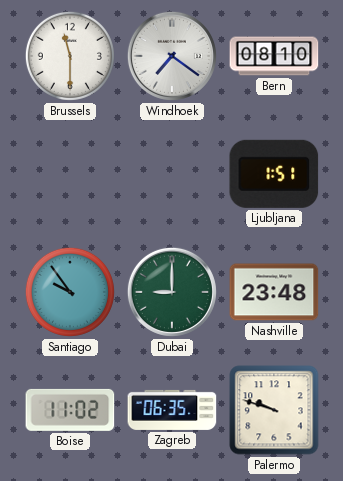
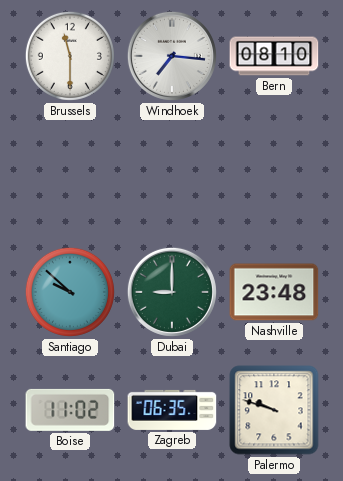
Windhoek: 7:21 -> 7:16
Ljubljana: 1:51 -> none
Santiago: 9:54 -> 9:52
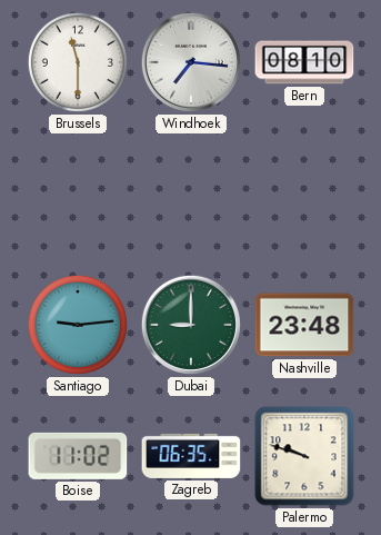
Santiago: 9:52 -> 9:14
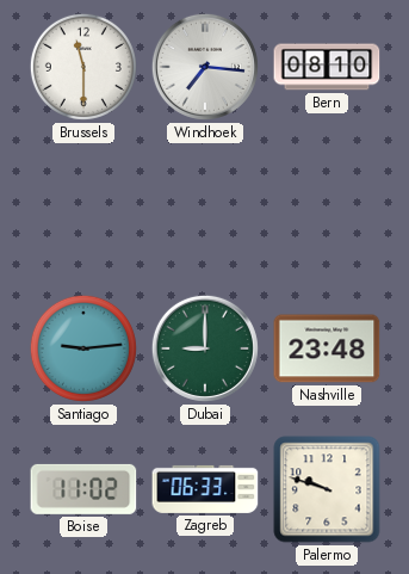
Zagreb: 06:35 -> 06:33
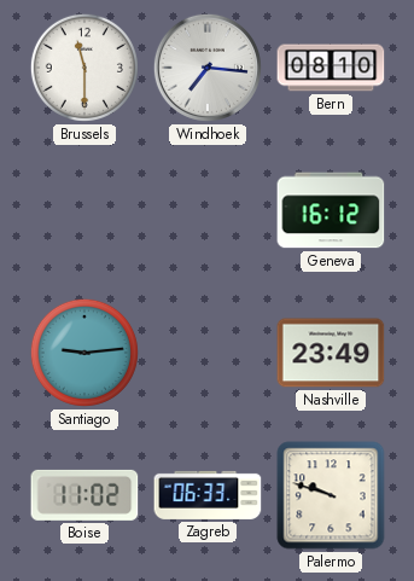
Geneva: none -> 16:12
Dubai: 9:00 -> none
Nashville: 23:48 -> 23:49
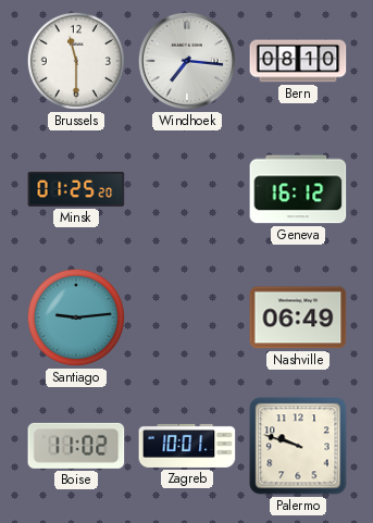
Minsk: none -> 01:25
Nashville: 23:49 -> 06:49
Zagreb: 06:33 -> 10:01
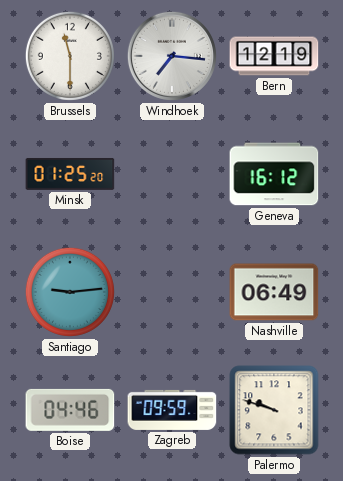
Bern: 08:10 -> 12:19
Boise: 11:02 -> 04:46
Zagreb: 10:01 -> 09:59
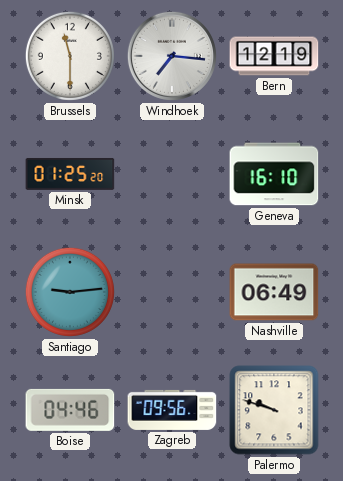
Geneva: 16:12 -> 16:10
Zagreb: 09:59 -> 09:56
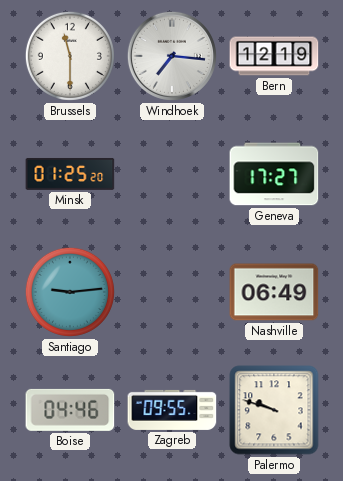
Geneva: 16:10 -> 17:27
Zagreb: 09:56 -> 09:55
